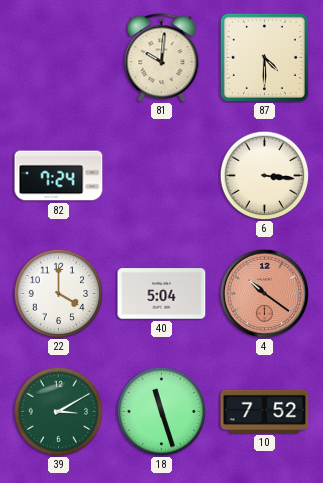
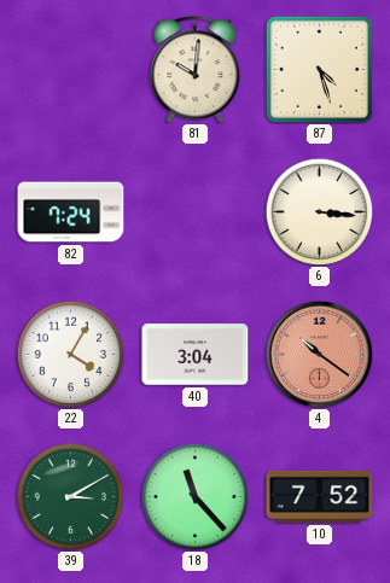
87: 4:30 -> 4:27
22: 4:00 -> 4:05
40: 5:04 -> 3:04
18: 11:27 -> 11:23
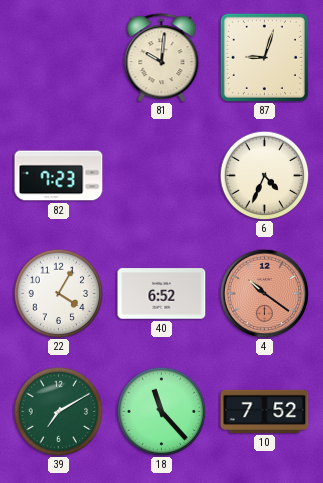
87: 4:27 -> 9:03
82: 7:24 -> 7:23
6: 3:16 -> 4:34
40: 3:04 -> 6:52
39: 3:10 -> 7:10
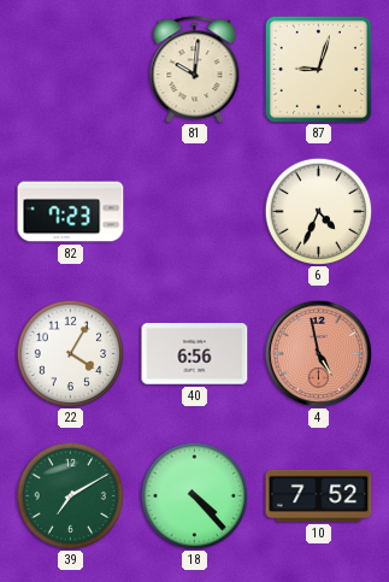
40: 6:52 -> 6:56
4: 10:21 -> 4:58
18: 11:23 -> 4:23
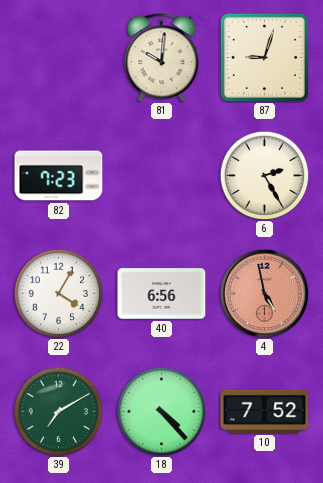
6: 4:34 -> 2:25
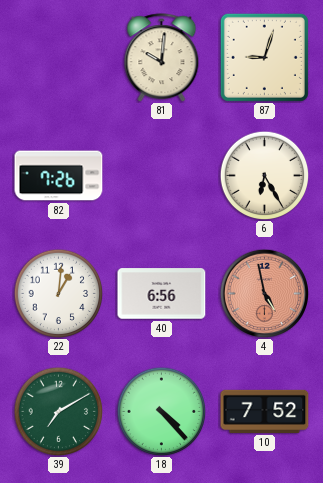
82: 7:23 -> 7:26
6: 2:25 -> 6:25
22: 4:05 -> 1:01
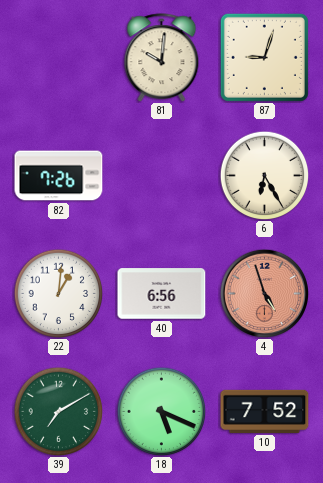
4: 4:58 -> 4:57
18: 4:23 -> 5:19
